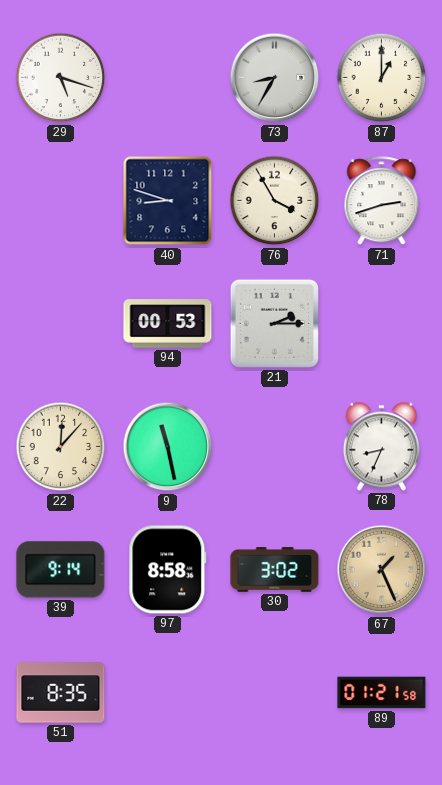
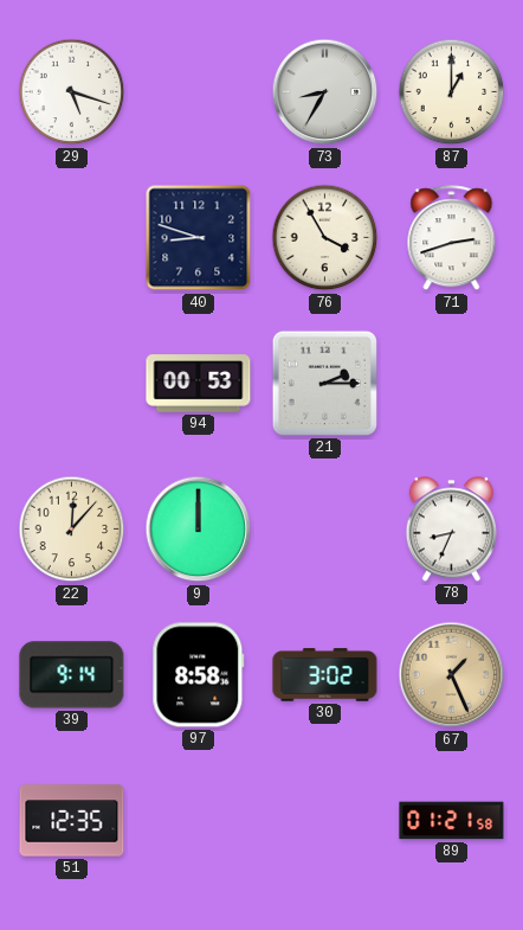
9: 11:28 -> 12:00
51: 8:35 -> 12:35
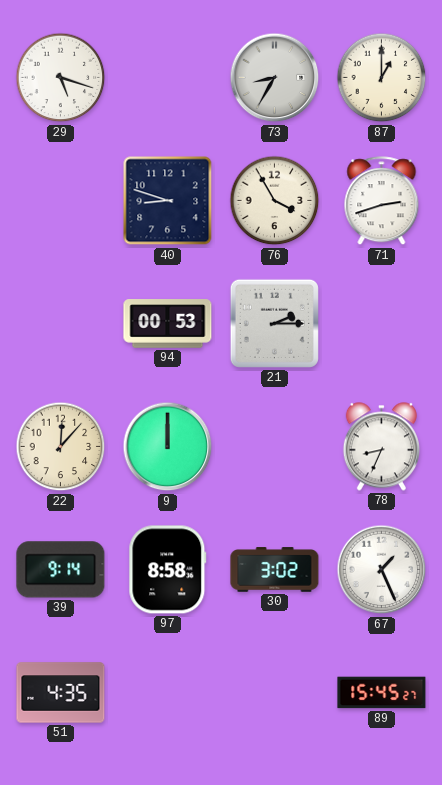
67 dial: champagne -> white
51: 12:35 -> 4:35
89: 01:21 -> 15:45
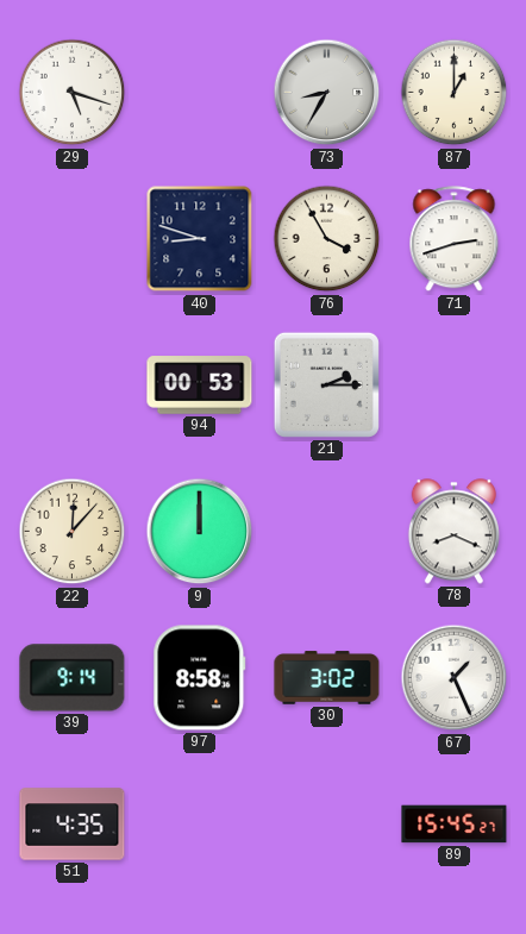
78: 8:34 -> 8:19
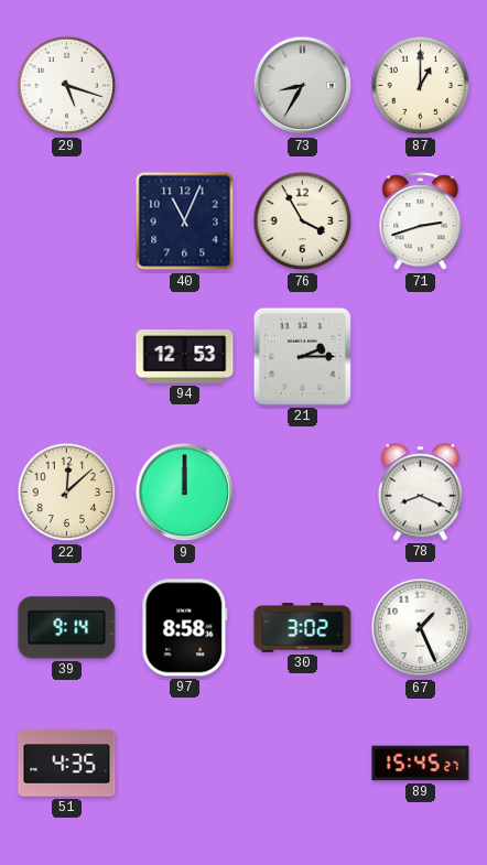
40: 8:48 -> 11:04
94: 00:53 -> 12:53
22: 12:07 -> 12:08
